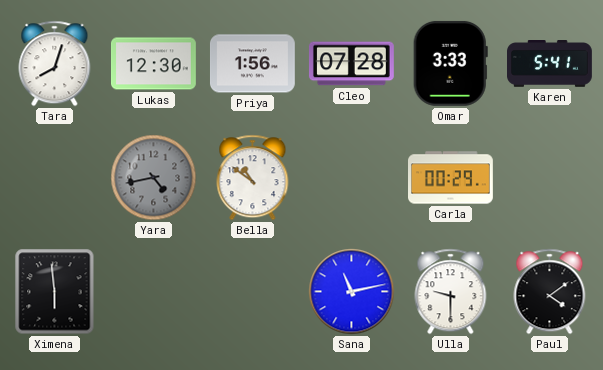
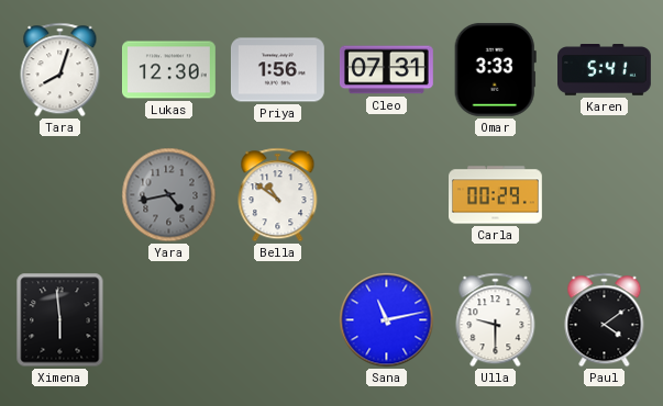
Cleo: 07:28 -> 07:31
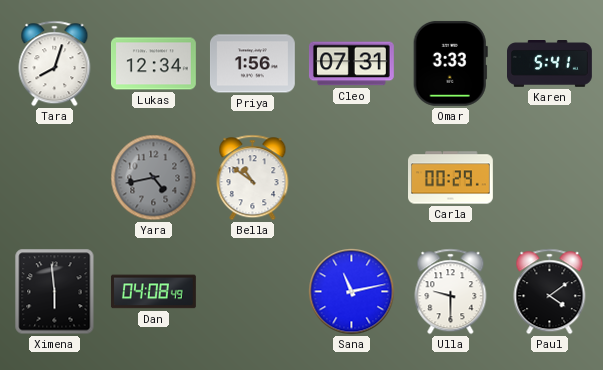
Lukas: 12:30 -> 12:34
Dan: none -> 04:08
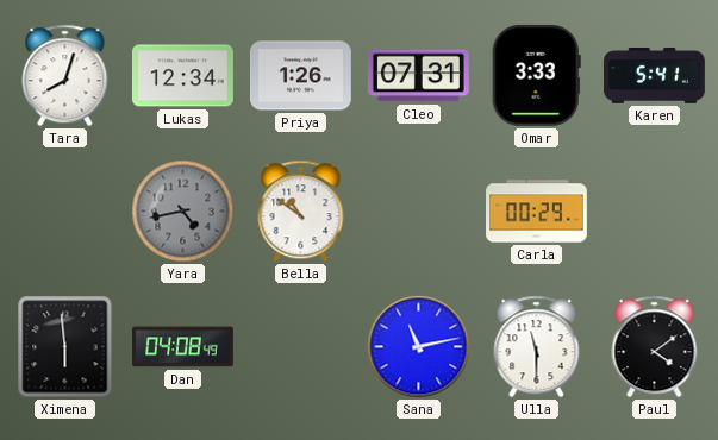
Priya: 1:56 -> 1:26
Ulla: 9:30 -> 11:30
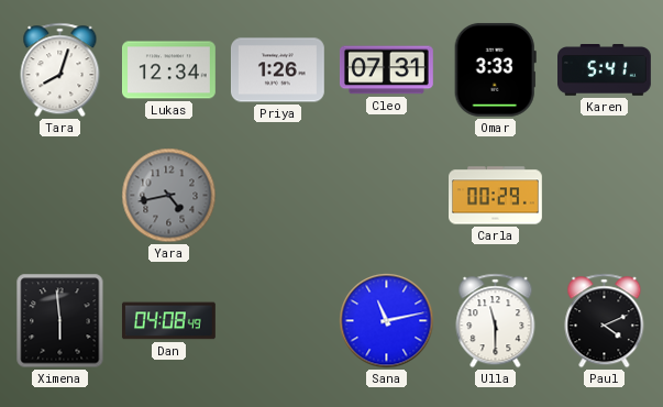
Bella: 10:51 -> none
Paul: 4:09 -> 4:11
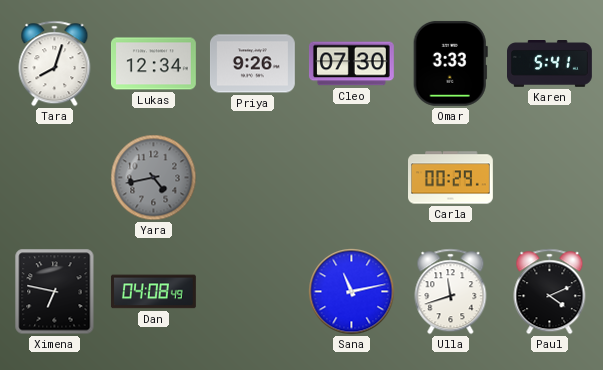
Priya: 1:26 -> 9:26
Cleo: 07:31 -> 07:30
Ximena: 5:59 -> 6:47
Ulla: 11:30 -> 11:42
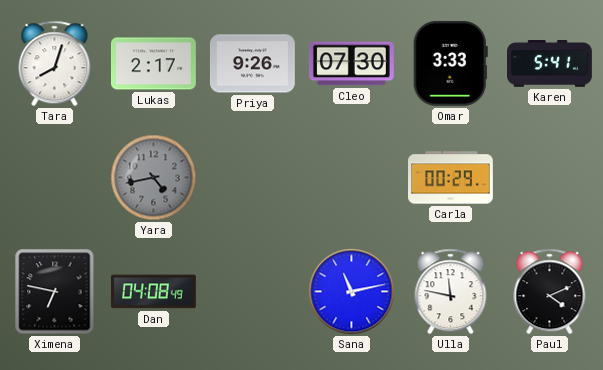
Lukas: 12:34 -> 2:17
Ulla: 11:42 -> 11:47
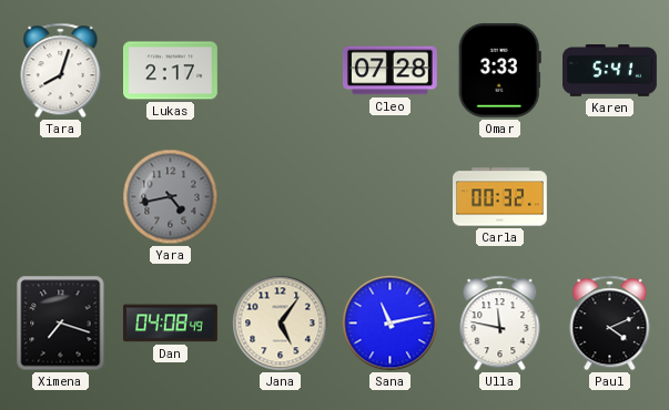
Priya: 9:26 -> none
Cleo: 07:30 -> 07:28
Carla: 00:29 -> 00:32
Ximena: 6:47 -> 7:18
Jana: none -> 5:06
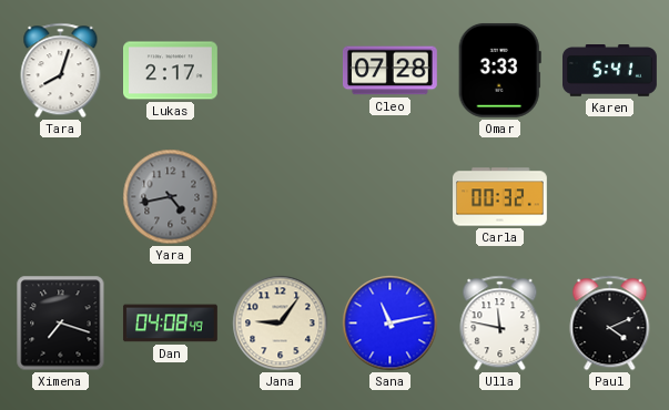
Jana: 5:06 -> 9:06
